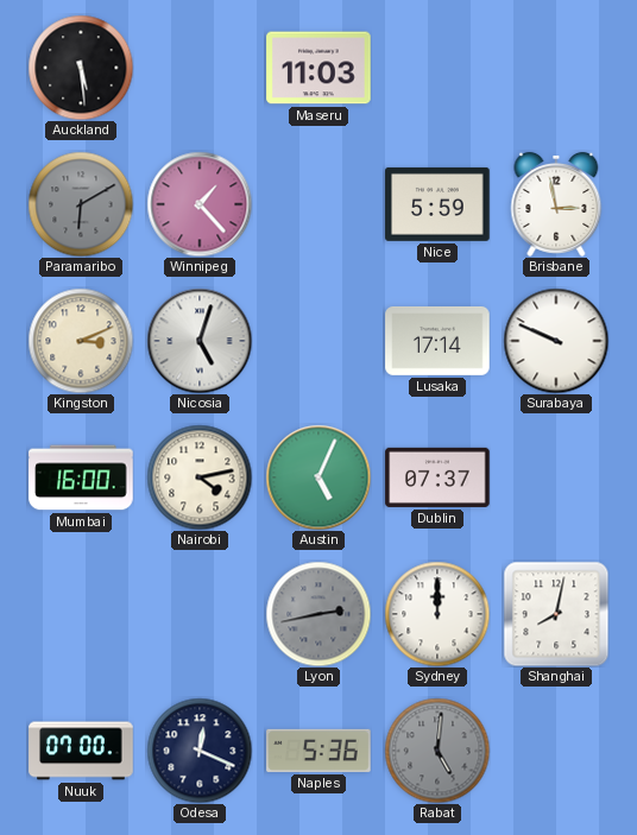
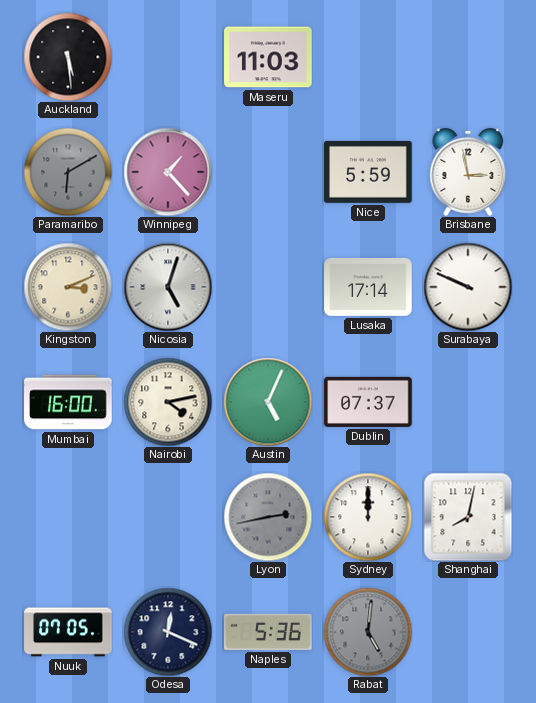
Nuuk: 07:00 -> 07:05
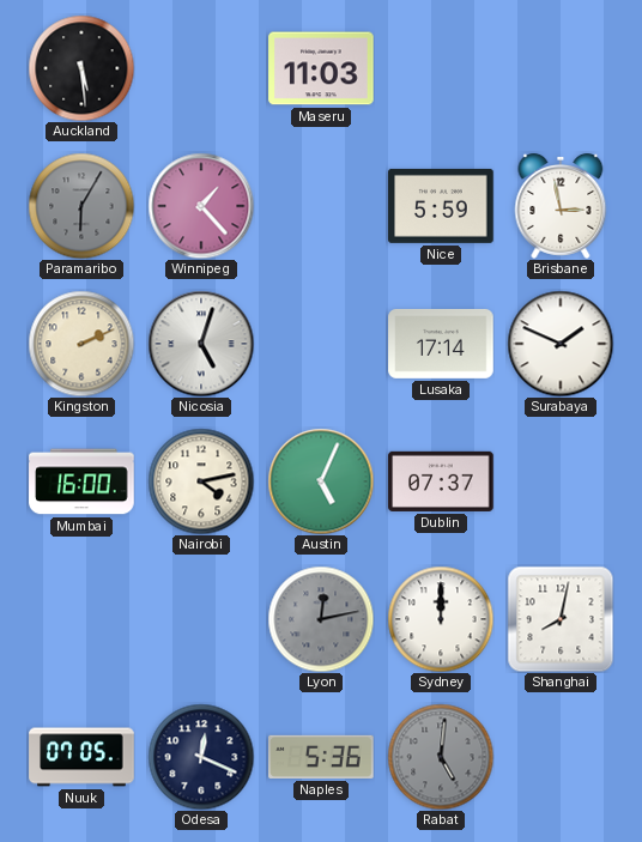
Paramaribo: 6:10 -> 6:05
Kingston: 3:11 -> 2:11
Surabaya: 9:49 -> 1:49
Lyon: 2:43 -> 12:13
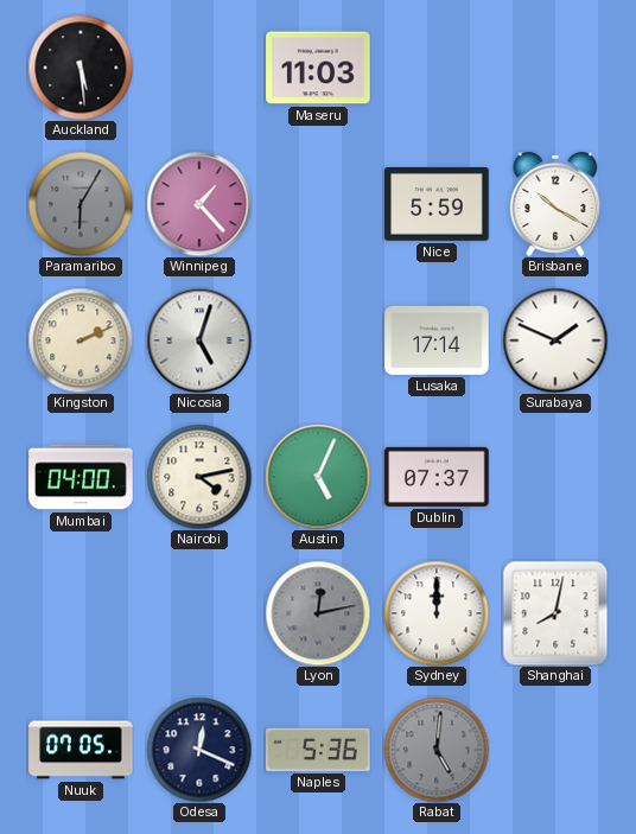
Brisbane: 2:58 -> 10:20
Mumbai: 16:00 -> 04:00
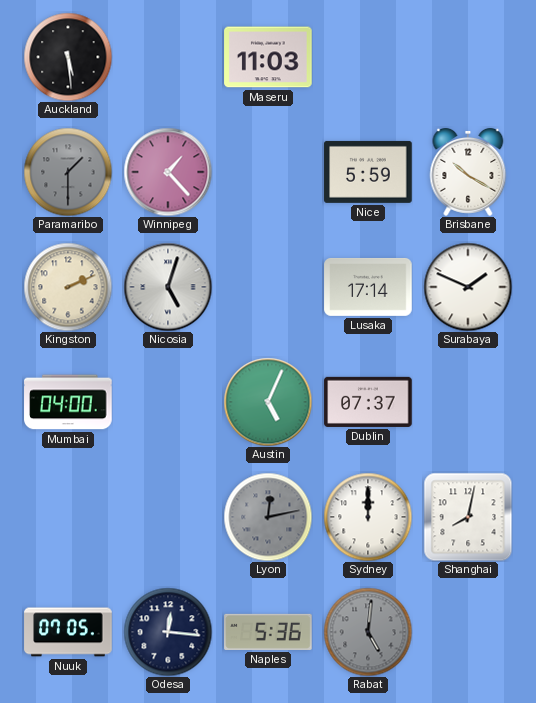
Paramaribo: 6:05 -> 1:30
Nairobi: 4:13 -> none
Odesa: 12:19 -> 12:16
